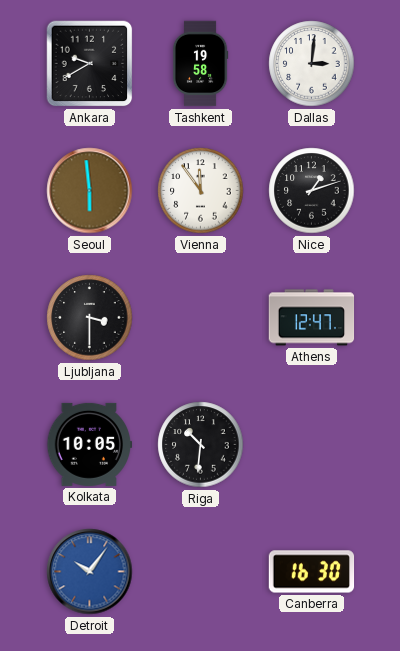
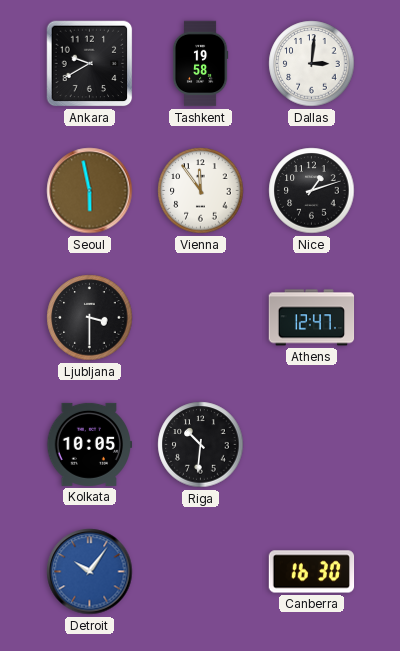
Seoul: 5:59 -> 5:58
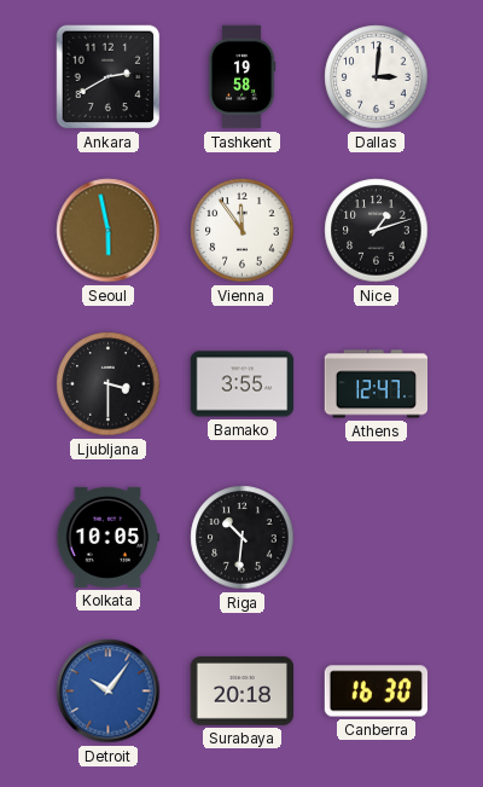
Ankara: 9:40 -> 2:40
Bamako: none -> 3:55
Surabaya: none -> 20:18
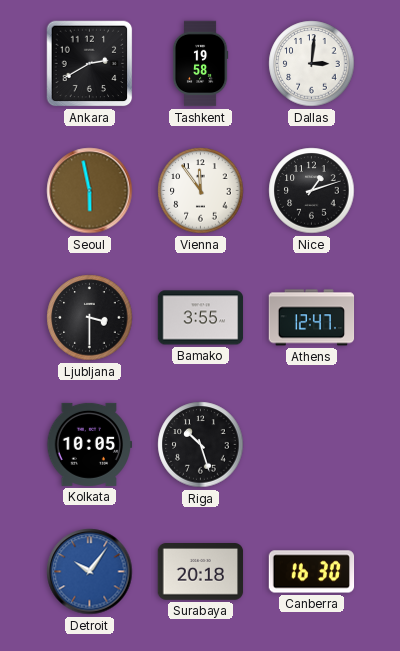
Riga: 10:31 -> 10:27
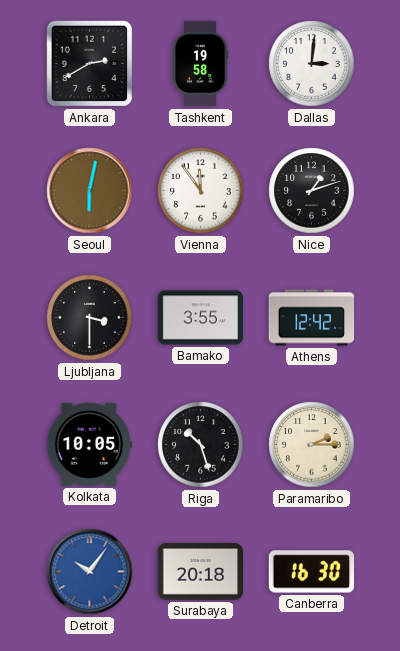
Seoul: 5:58 -> 6:02
Athens: 12:47 -> 12:42
Paramaribo: none -> 2:15
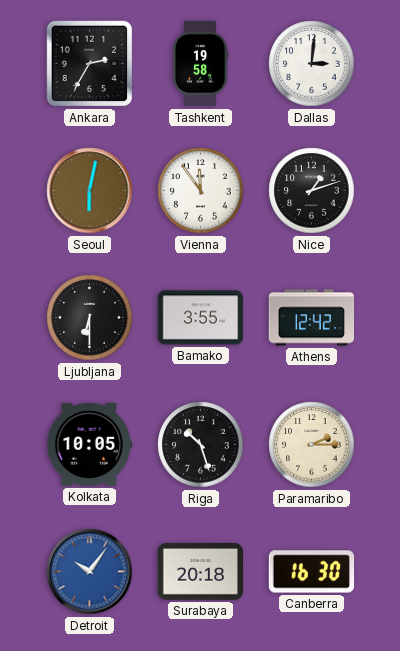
Ankara: 2:40 -> 2:35
Ljubljana: 3:30 -> 6:30
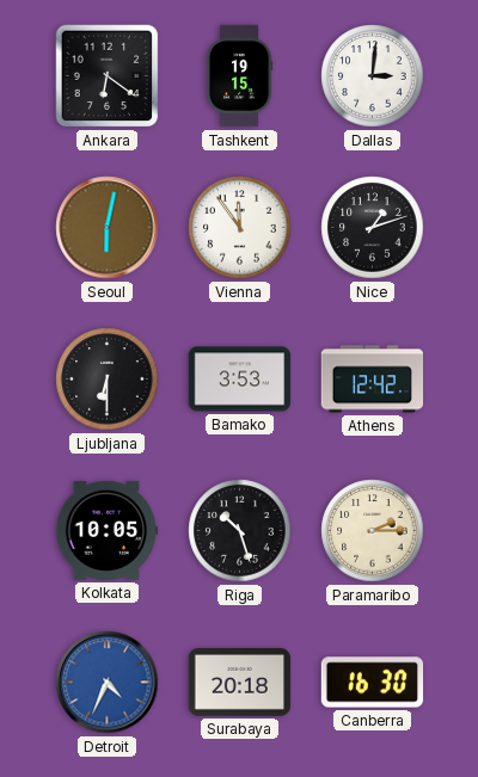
Ankara: 2:35 -> 6:21
Tashkent: 19:58 -> 19:15
Bamako: 3:55 -> 3:53
Detroit: 10:06 -> 4:34
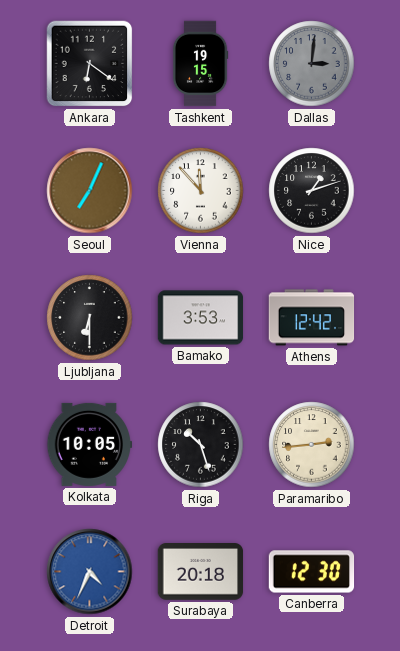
Dallas dial: white -> grey
Seoul: 6:02 -> 7:04
Vienna: 11:54 -> 11:53
Paramaribo: 2:15 -> 2:44
Canberra: 16:30 -> 12:30
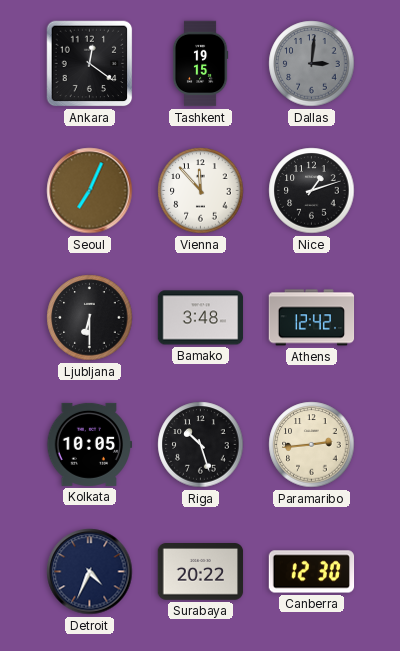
Ankara: 6:21 -> 12:21
Bamako: 3:53 -> 3:48
Detroit dial: blue -> navy
Surabaya: 20:18 -> 20:22
